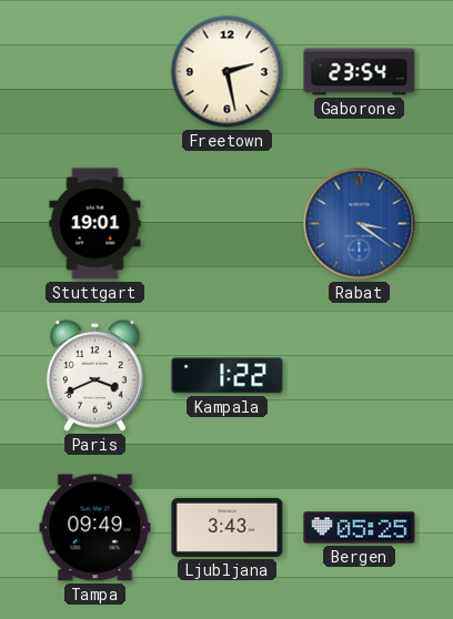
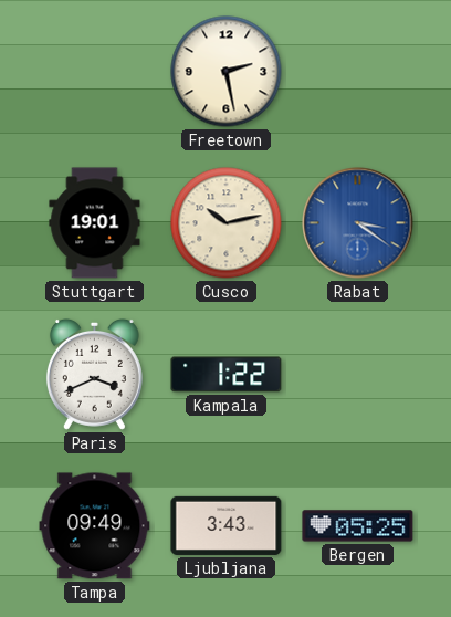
Gaborone: 23:54 -> none
Cusco: none -> 10:13
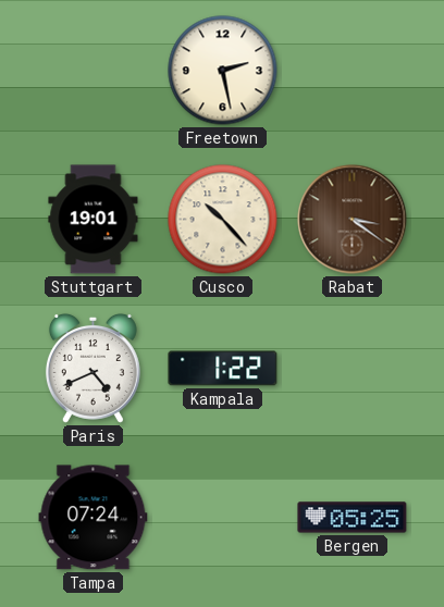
Cusco: 10:13 -> 10:23
Rabat dial: blue -> brown
Paris: 3:41 -> 4:41
Tampa: 09:49 -> 07:24
Ljubljana: 3:43 -> none
